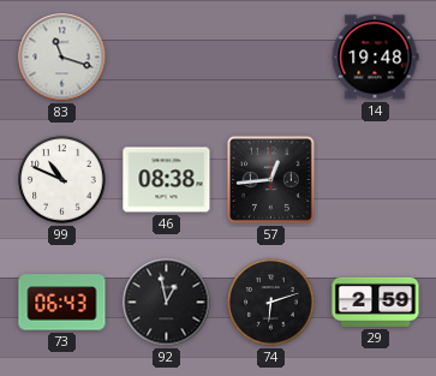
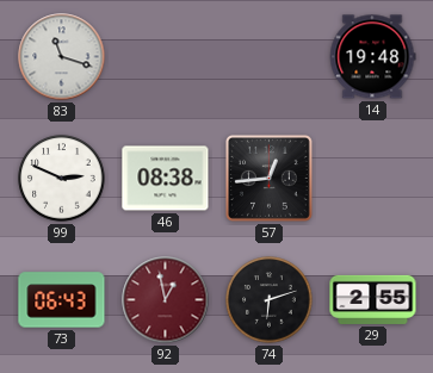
99: 10:49 -> 2:49
92 dial: black -> burgundy
29: 2:59 -> 2:55
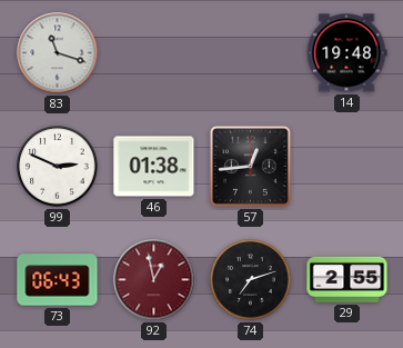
46: 08:38 -> 01:38
74: 6:12 -> 7:12
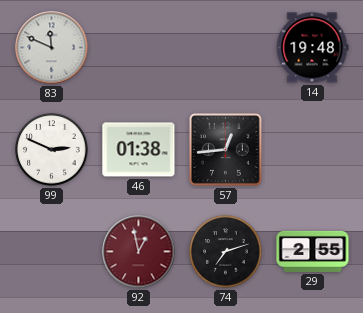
83: 11:18 -> 11:49
73: 06:43 -> none
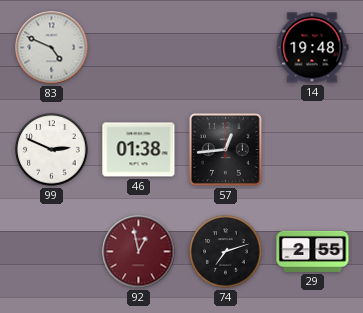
83: 11:49 -> 4:49
